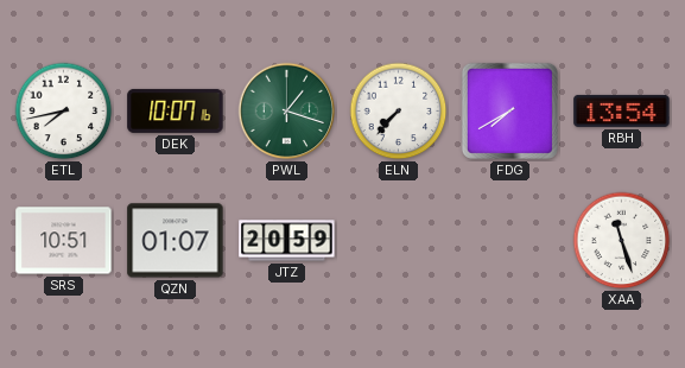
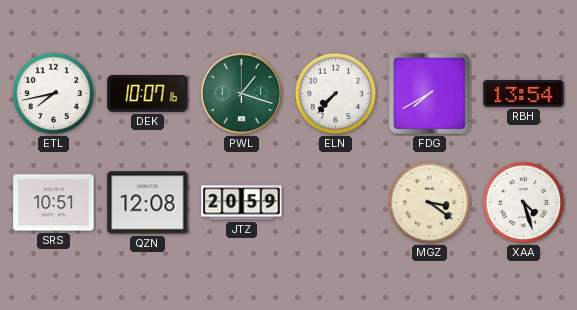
QZN: 01:07 -> 12:08
MGZ: none -> 3:21
XAA: 11:27 -> 4:27
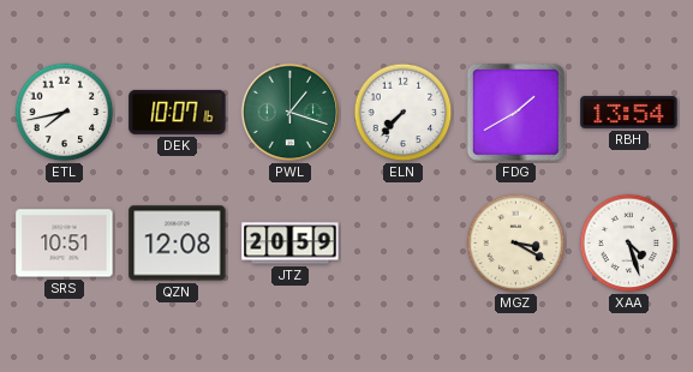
FDG: 7:40 -> 1:40
MGZ: 3:21 -> 3:20
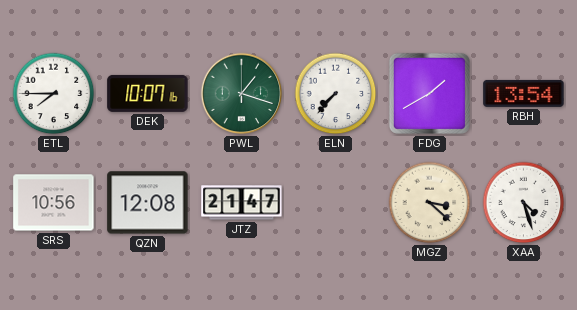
ETL: 7:43 -> 7:45
SRS: 10:51 -> 10:56
JTZ: 20:59 -> 21:47
MGZ: 3:20 -> 3:22
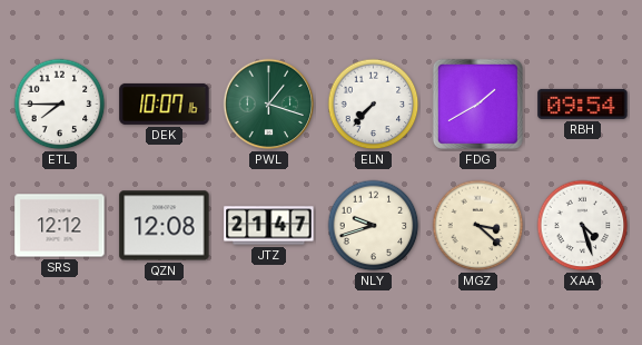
RBH: 13:54 -> 09:54
SRS: 10:56 -> 12:12
NLY: none -> 9:42
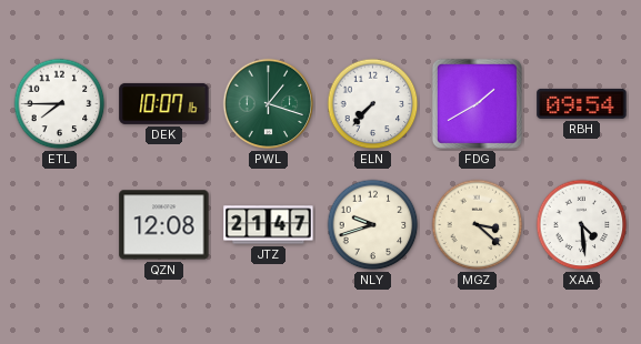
SRS: 12:12 -> none
XAA: 4:27 -> 4:29
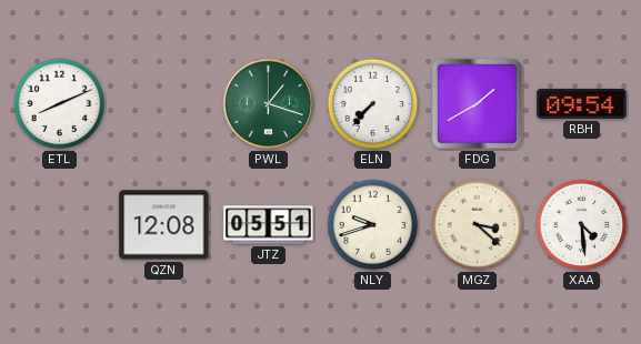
ETL: 7:45 -> 8:11
DEK: 10:07 -> none
JTZ: 21:47 -> 05:51
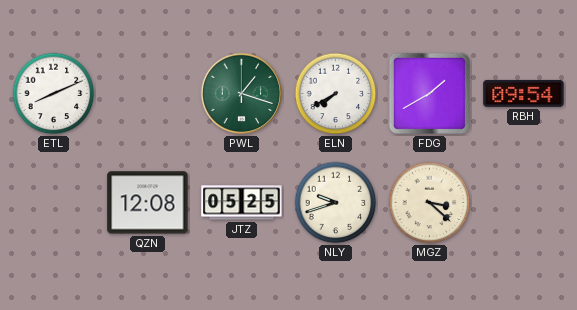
ELN: 7:37 -> 7:40
JTZ: 05:51 -> 05:25
XAA: 4:29 -> none
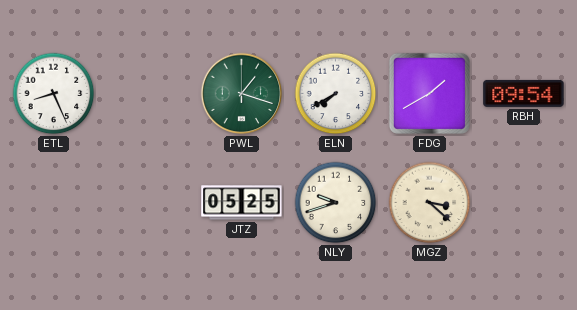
ETL: 8:11 -> 8:26
QZN: 12:08 -> none
